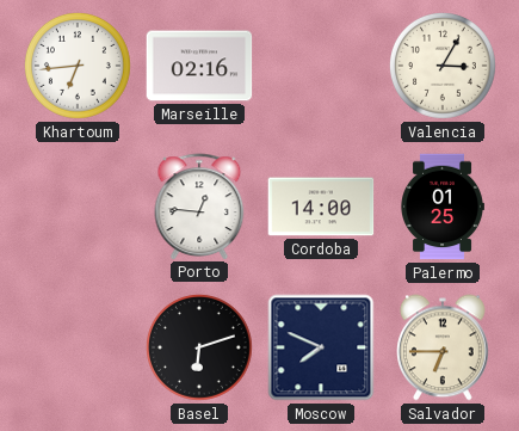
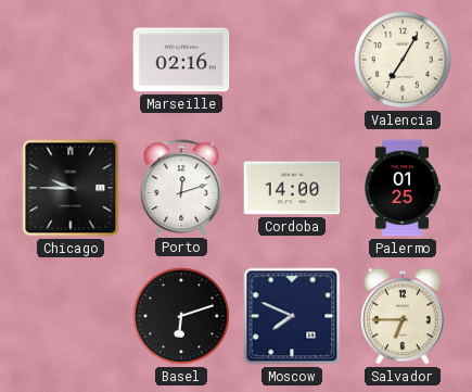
Khartoum: 6:44 -> none
Valencia: 3:05 -> 7:05
Chicago: none -> 9:45
Porto: 12:46 -> 12:12
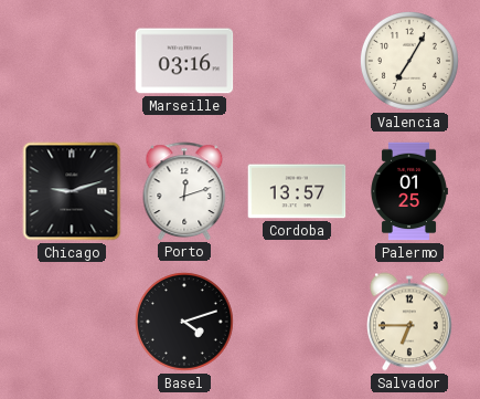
Marseille: 02:16 -> 03:16
Chicago: 9:45 -> 9:12
Cordoba: 14:00 -> 13:57
Basel: 6:12 -> 4:12
Moscow: 7:49 -> none
